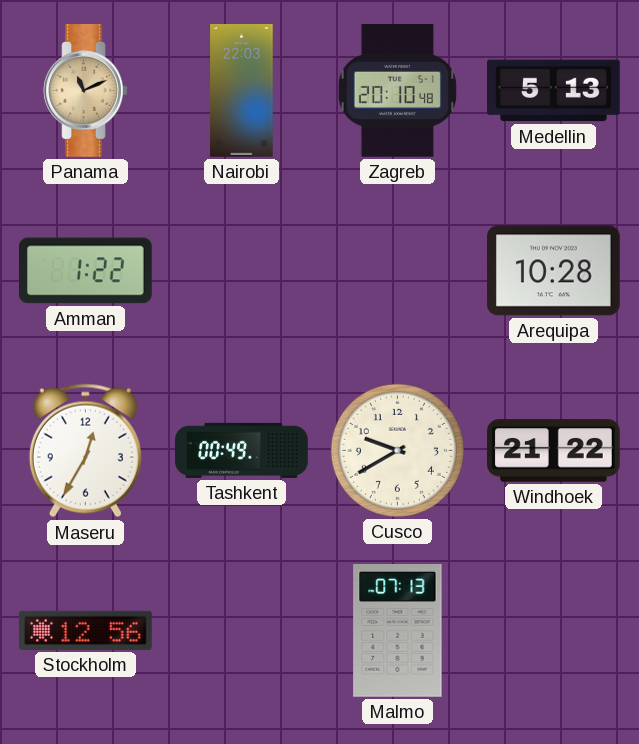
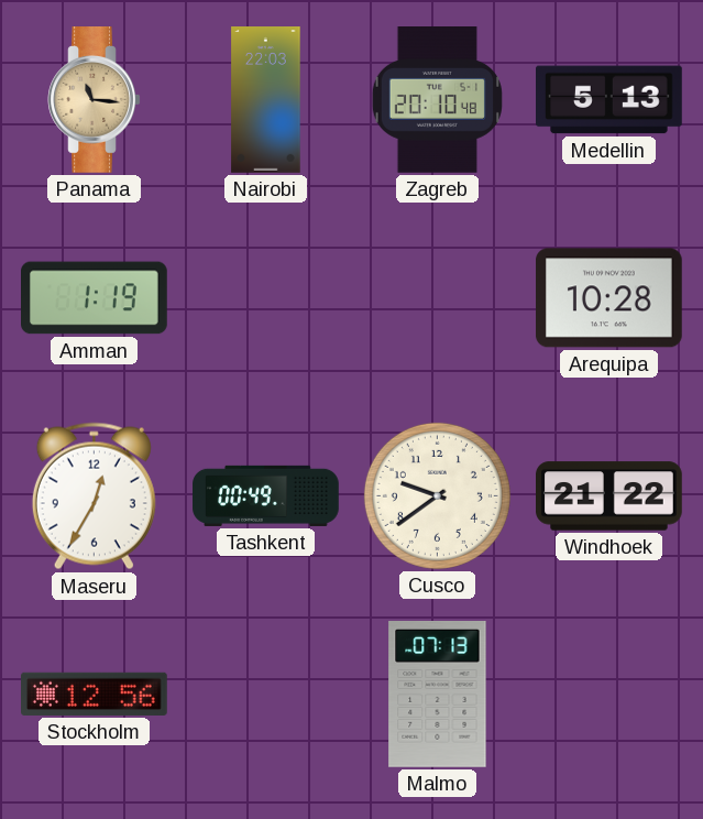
Panama: 11:11 -> 11:16
Amman: 1:22 -> 1:19
Cusco: 9:40 -> 9:39
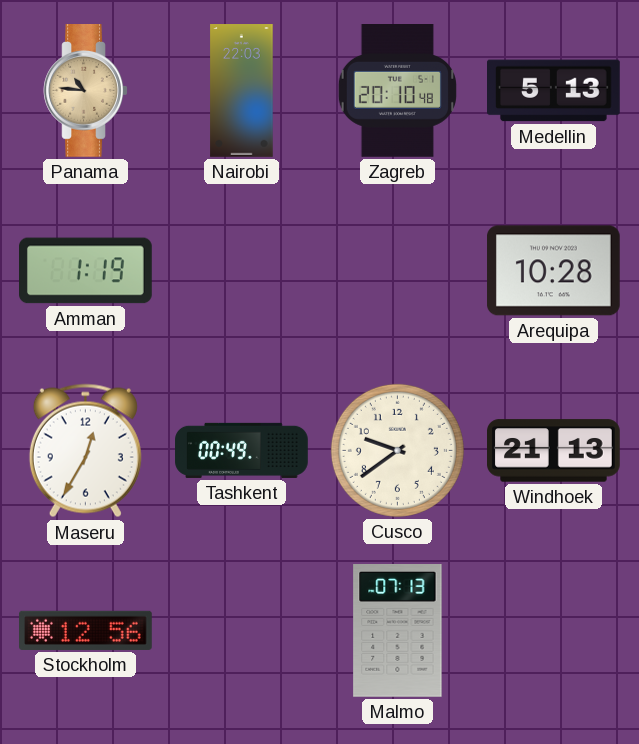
Panama: 11:16 -> 10:46
Windhoek: 21:22 -> 21:13
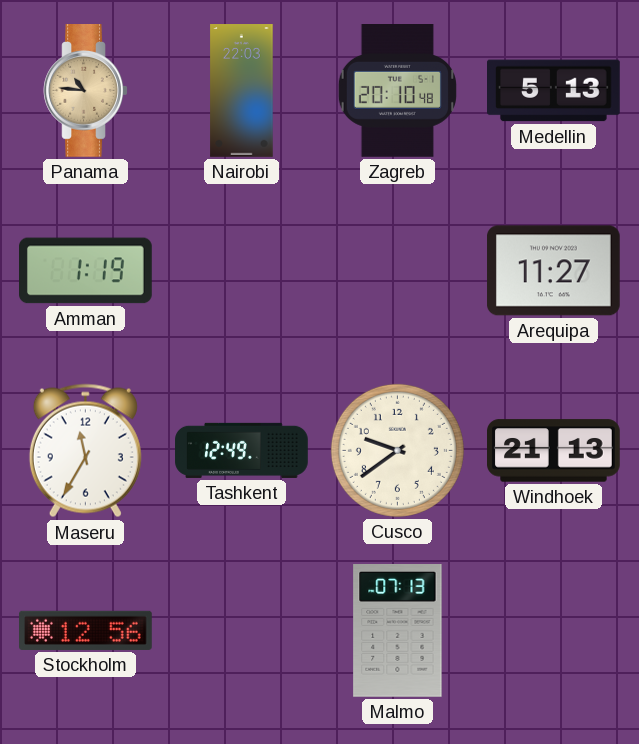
Arequipa: 10:28 -> 11:27
Maseru: 12:35 -> 11:35
Tashkent: 00:49 -> 12:49
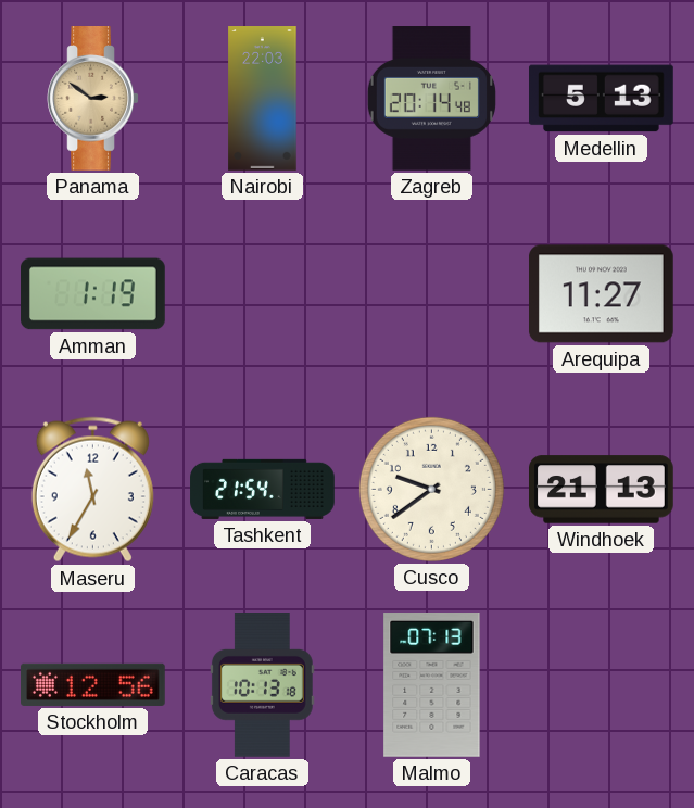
Panama: 10:46 -> 2:51
Zagreb: 20:10 -> 20:14
Tashkent: 12:49 -> 21:54
Caracas: none -> 10:13
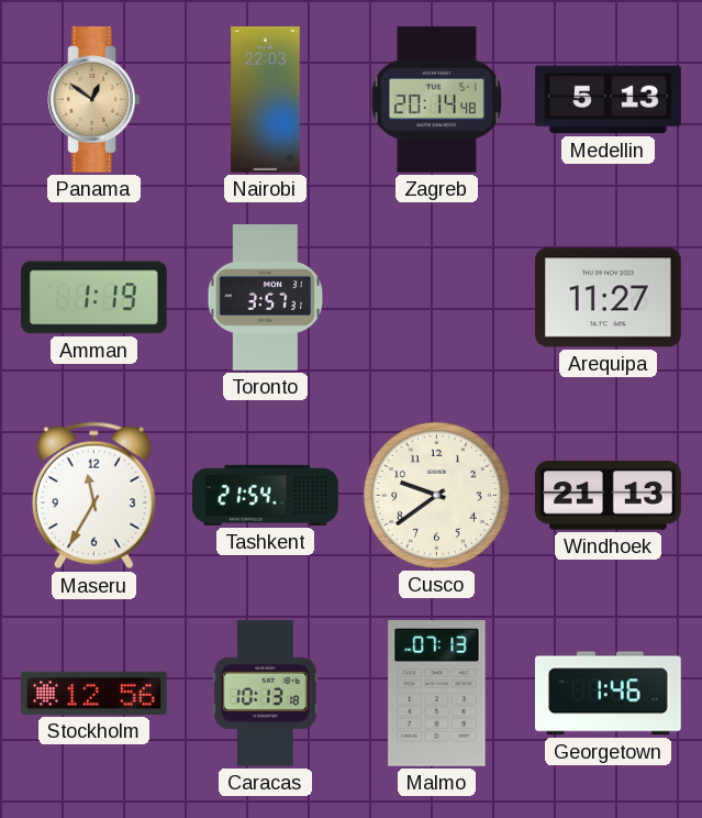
Panama: 2:51 -> 12:51
Toronto: none -> 3:57
Georgetown: none -> 1:46
